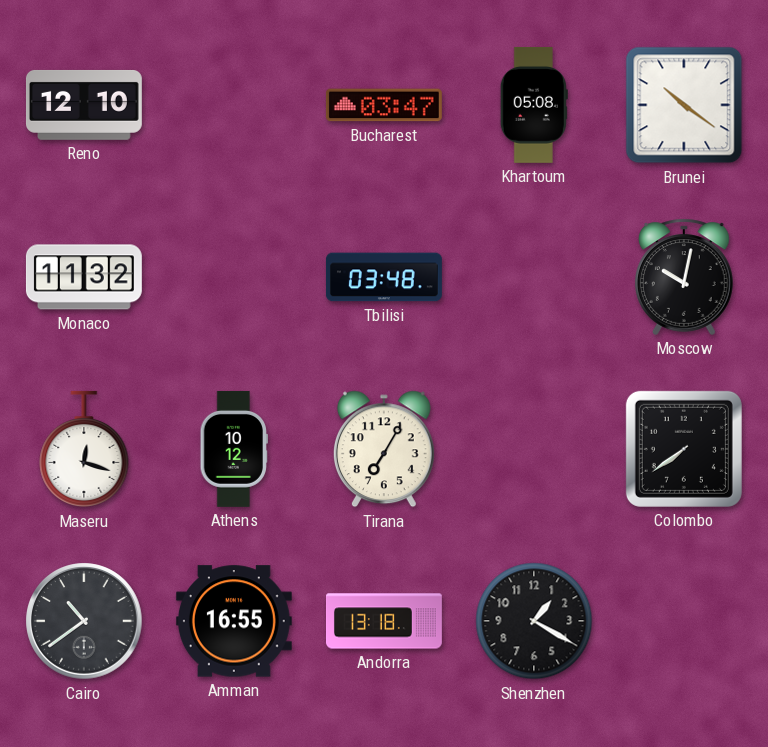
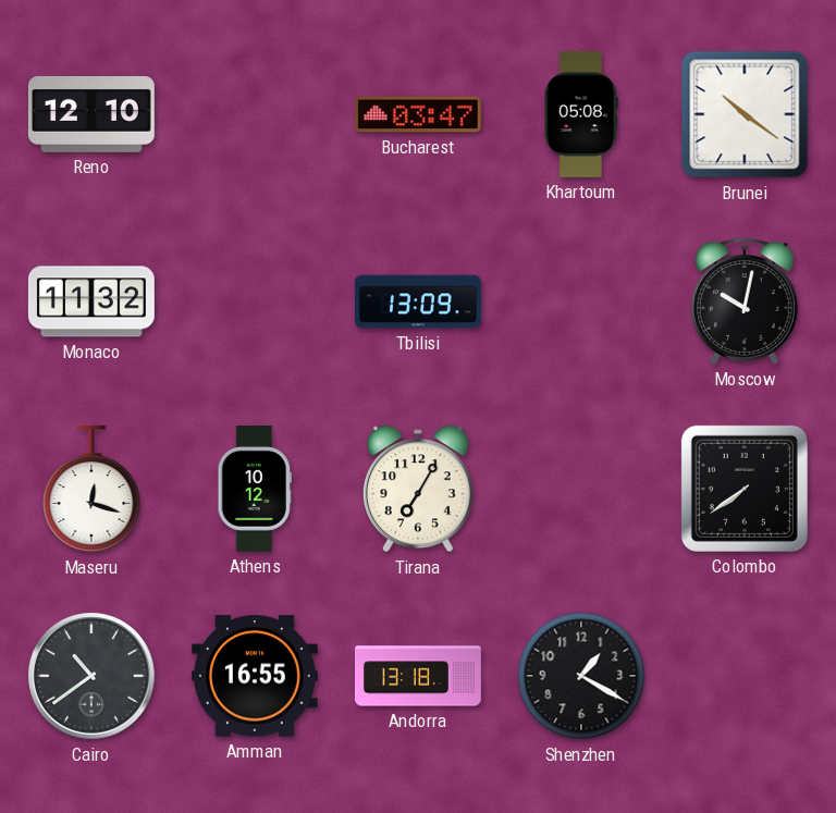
Tbilisi: 03:48 -> 13:09
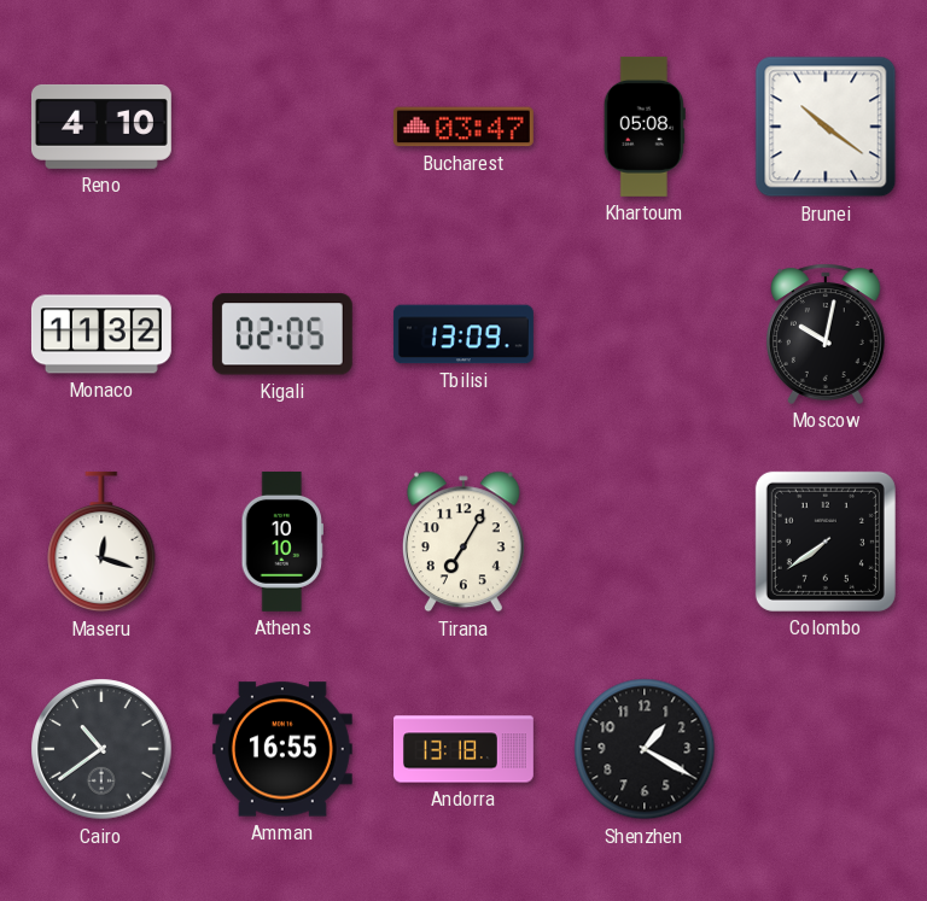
Reno: 12:10 -> 4:10
Kigali: none -> 02:05
Athens: 10:12 -> 10:10
